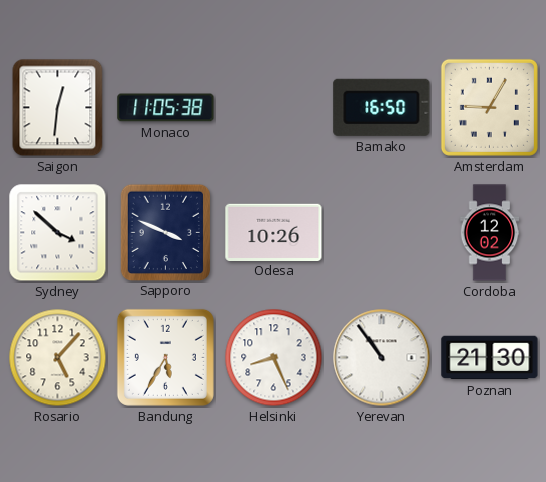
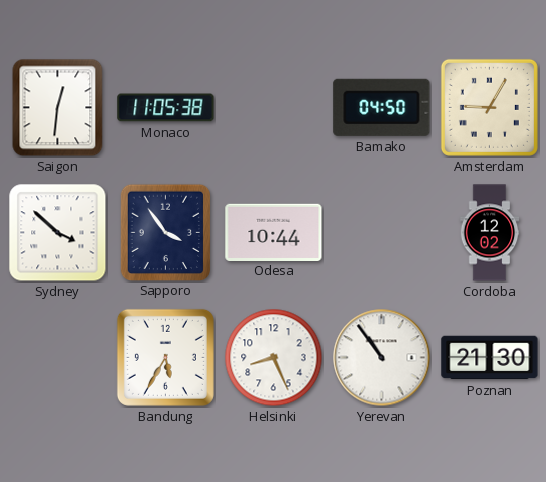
Bamako: 16:50 -> 04:50
Sapporo: 3:49 -> 3:54
Odesa: 10:26 -> 10:44
Rosario: 5:07 -> none
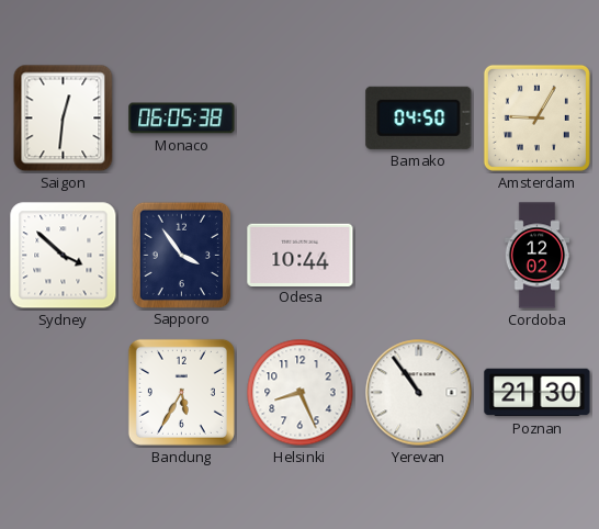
Monaco: 11:05 -> 06:05
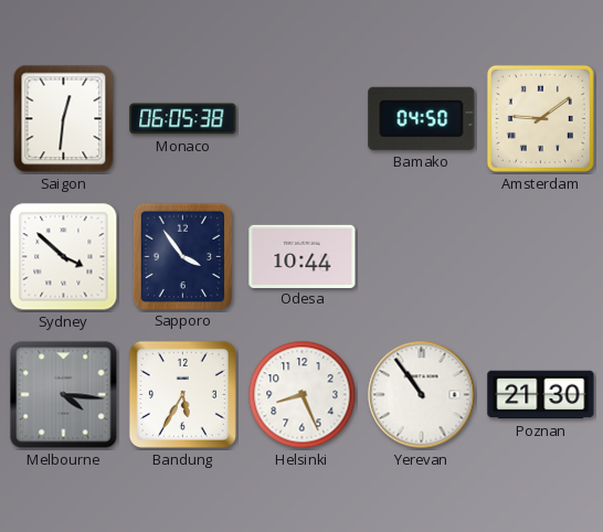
Amsterdam: 9:05 -> 9:09
Cordoba: 12:02 -> none
Melbourne: none -> 4:16
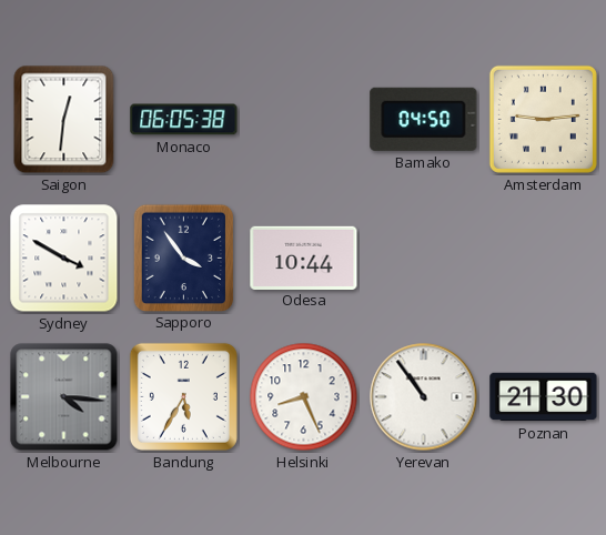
Amsterdam: 9:09 -> 9:14
Sydney: 3:52 -> 3:50
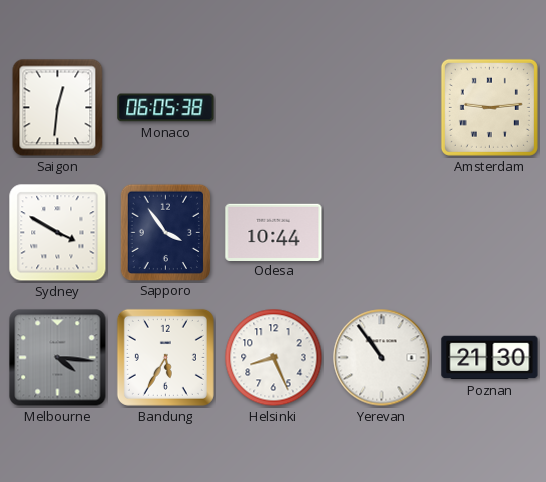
Bamako: 04:50 -> none
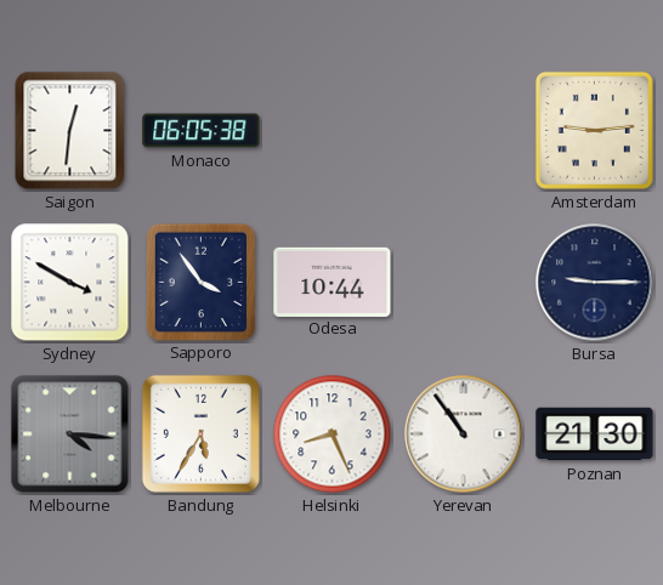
Bursa: none -> 9:15
